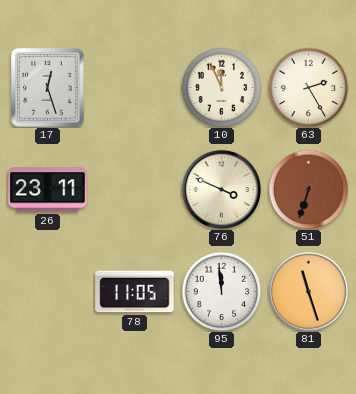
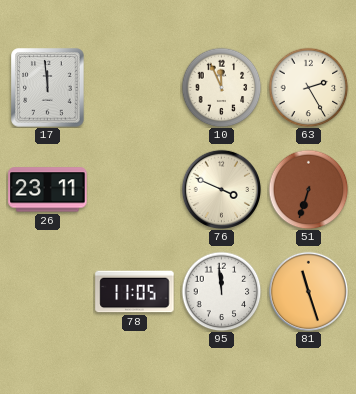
17: 12:27 -> 11:59
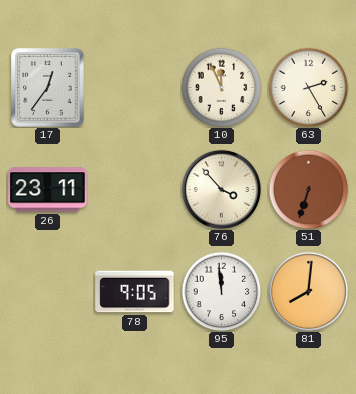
17: 11:59 -> 12:36
76: 3:49 -> 3:53
78: 11:05 -> 9:05
81: 11:27 -> 8:01
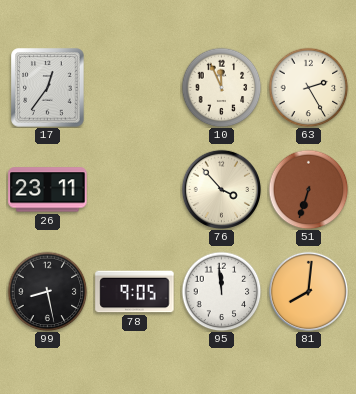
99: none -> 8:28
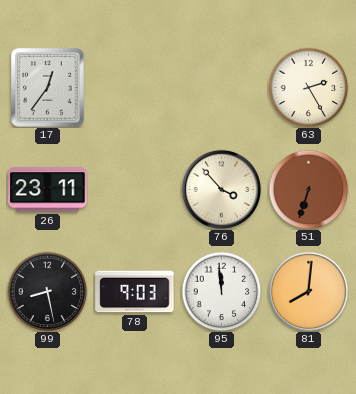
10: 11:56 -> none
78: 9:05 -> 9:03
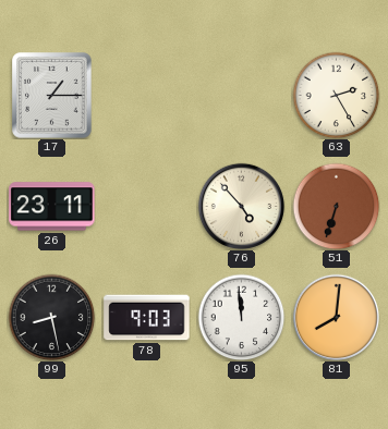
17: 12:36 -> 1:15
76: 3:53 -> 4:53
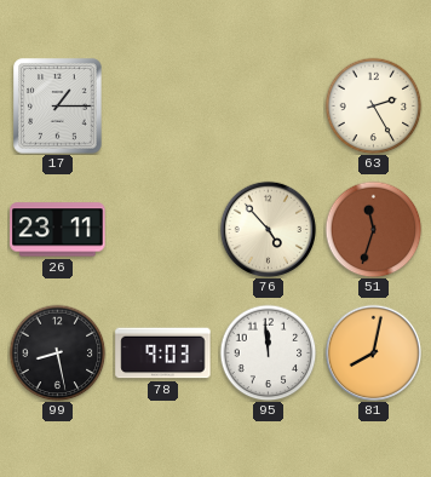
51: 6:33 -> 11:33
81: 8:01 -> 8:02
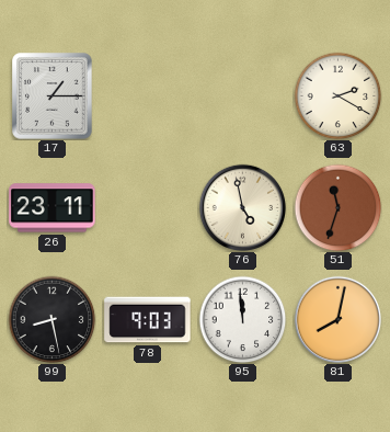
63: 2:25 -> 2:20
76: 4:53 -> 4:58
